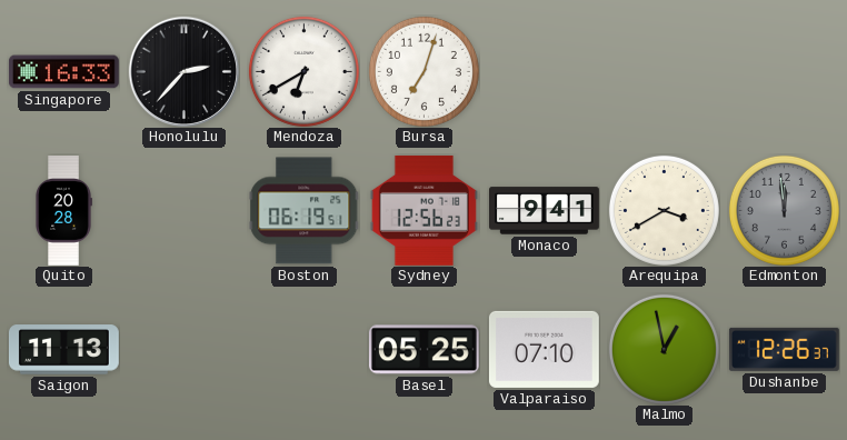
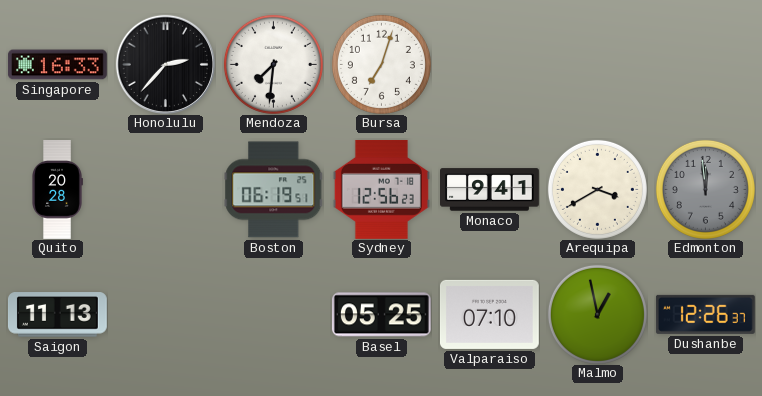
Mendoza: 6:40 -> 7:31
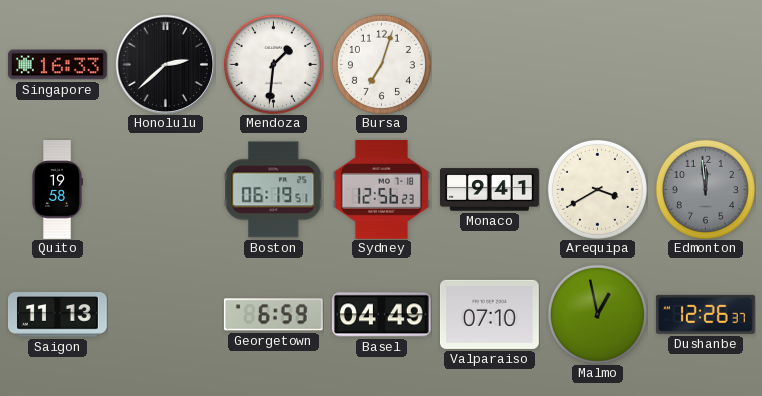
Honolulu: 2:37 -> 2:38
Mendoza: 7:31 -> 1:31
Quito: 20:28 -> 19:58
Georgetown: none -> 6:59
Basel: 05:25 -> 04:49
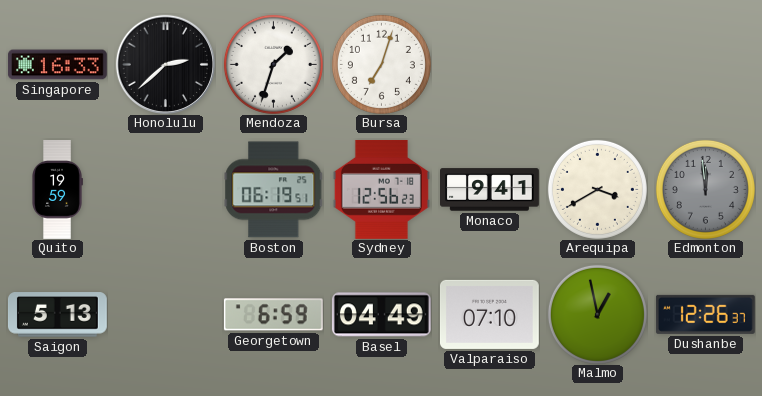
Mendoza: 1:31 -> 1:33
Quito: 19:58 -> 19:59
Saigon: 11:13 -> 5:13
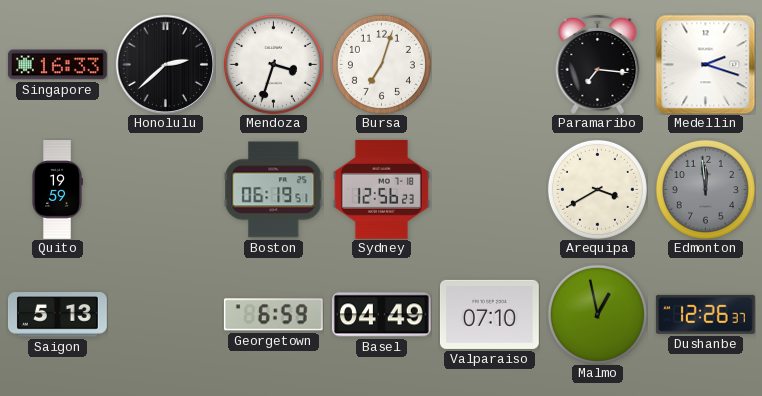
Mendoza: 1:33 -> 3:33
Paramaribo: none -> 7:16
Medellin: none -> 2:18
Monaco: 9:41 -> none
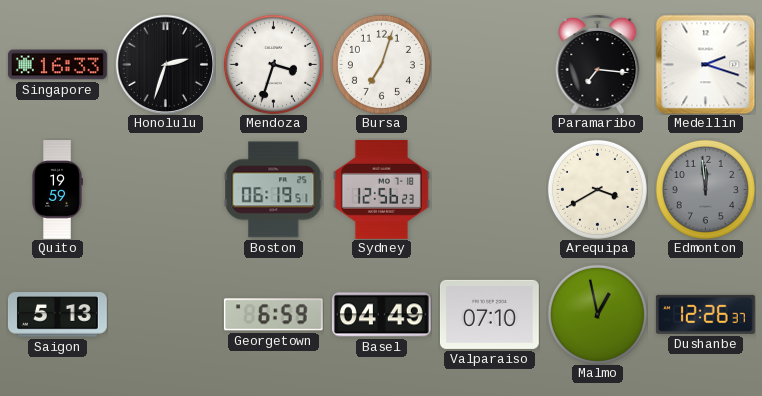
Honolulu: 2:38 -> 2:33
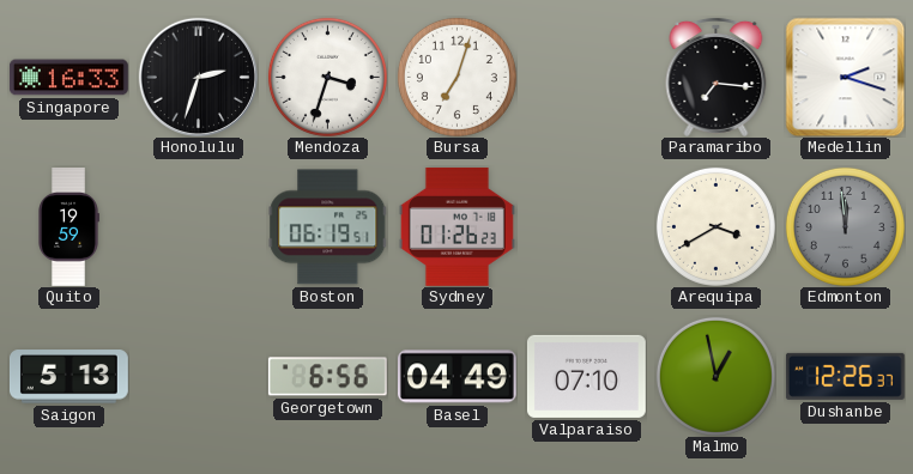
Sydney: 12:56 -> 01:26
Georgetown: 6:59 -> 6:56
